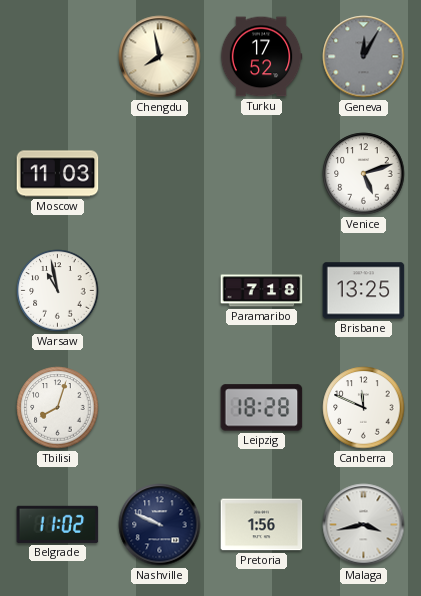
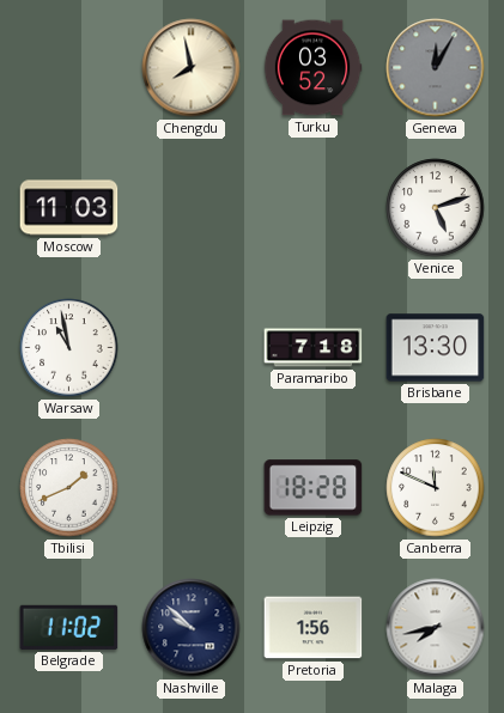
Turku: 17:52 -> 03:52
Brisbane: 13:25 -> 13:30
Tbilisi: 8:03 -> 1:41
Nashville: 9:49 -> 9:52
Malaga: 3:43 -> 7:43
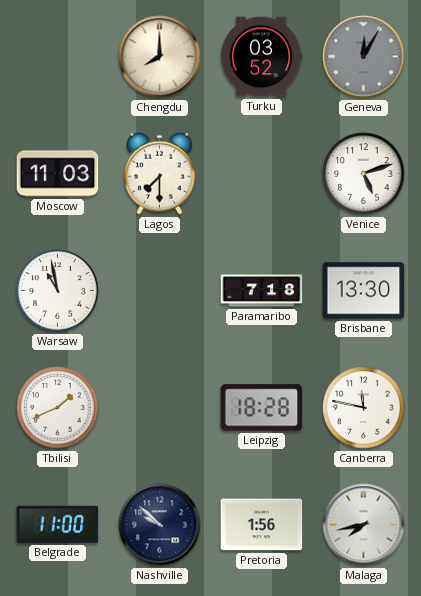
Chengdu: 7:58 -> 8:00
Lagos: none -> 7:30
Canberra: 11:49 -> 11:47
Belgrade: 11:02 -> 11:00
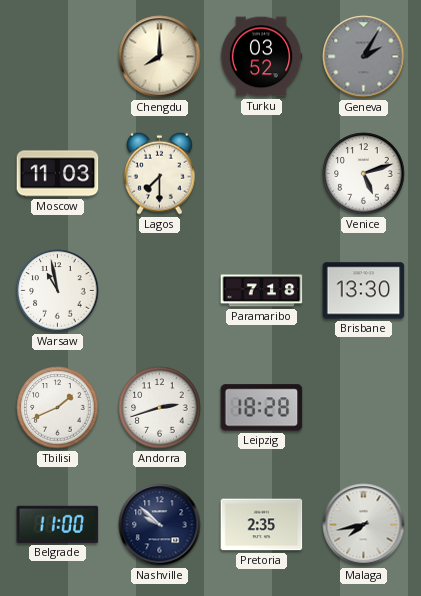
Geneva: 12:05 -> 2:05
Andorra: none -> 2:42
Canberra: 11:47 -> none
Pretoria: 1:56 -> 2:35
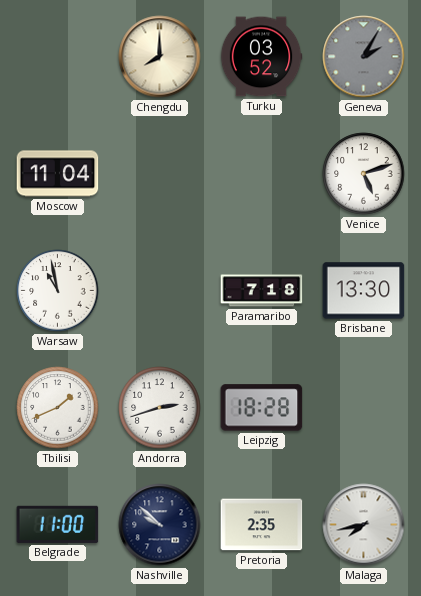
Moscow: 11:03 -> 11:04
Lagos: 7:30 -> none
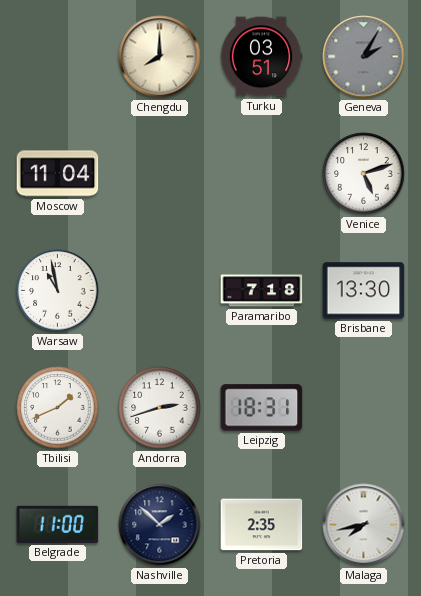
Turku: 03:52 -> 03:51
Leipzig: 18:28 -> 18:31
Nashville: 9:52 -> 1:52
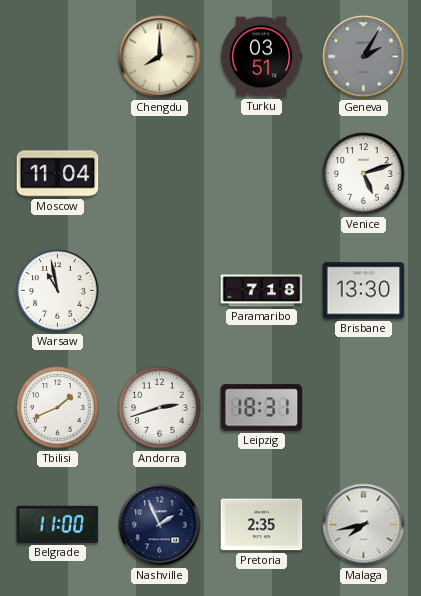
Nashville: 1:52 -> 1:56
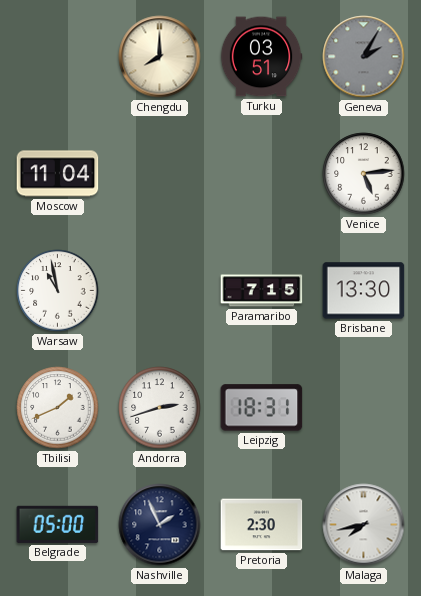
Venice: 5:12 -> 5:14
Paramaribo: 7:18 -> 7:15
Belgrade: 11:00 -> 05:00
Pretoria: 2:35 -> 2:30
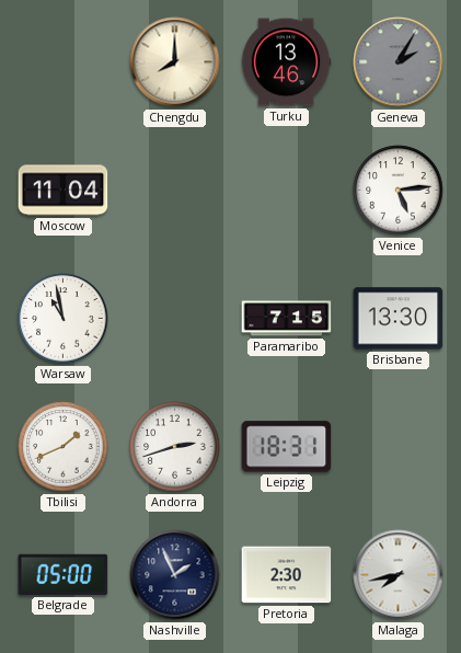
Turku: 03:51 -> 13:46
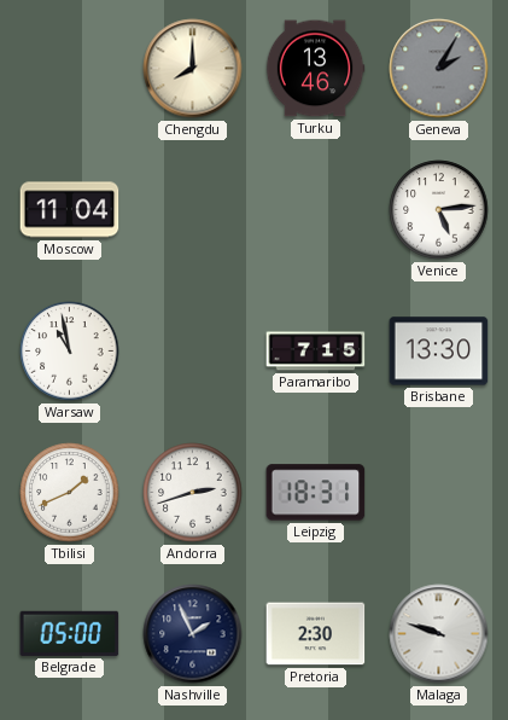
Malaga: 7:43 -> 9:48
